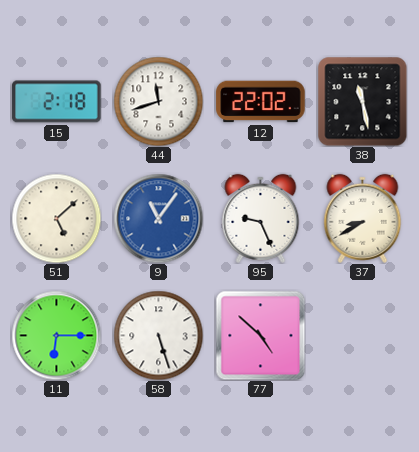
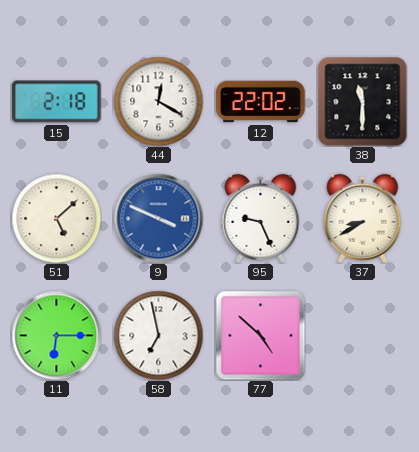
44: 11:42 -> 12:20
38: 11:28 -> 11:30
9: 11:06 -> 3:49
58: 5:27 -> 6:58
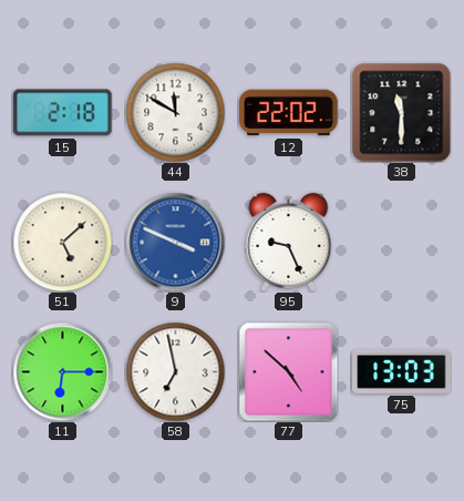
44: 12:20 -> 11:50
37: 8:40 -> none
75: none -> 13:03
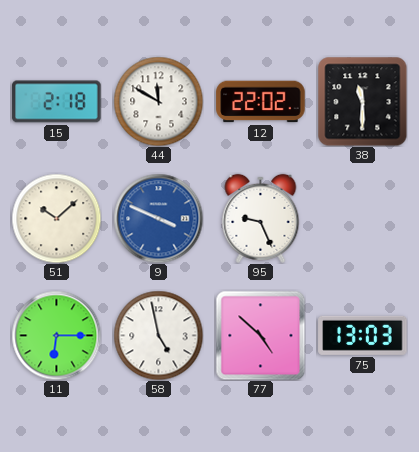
51: 5:08 -> 10:08
58: 6:58 -> 4:58
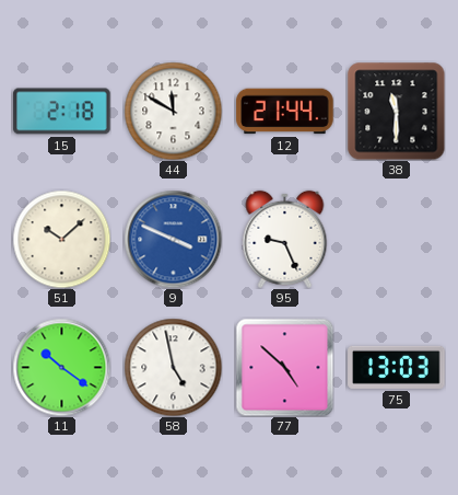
12: 22:02 -> 21:44
11: 6:15 -> 10:21
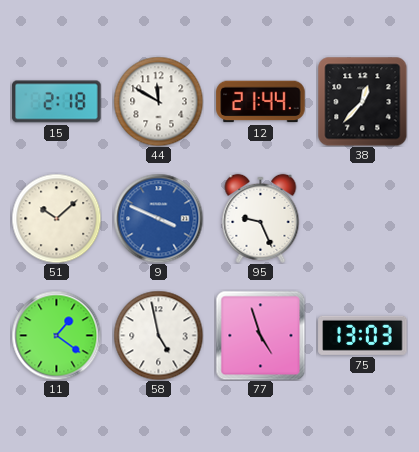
38: 11:30 -> 12:37
11: 10:21 -> 1:21
77: 4:52 -> 4:57
